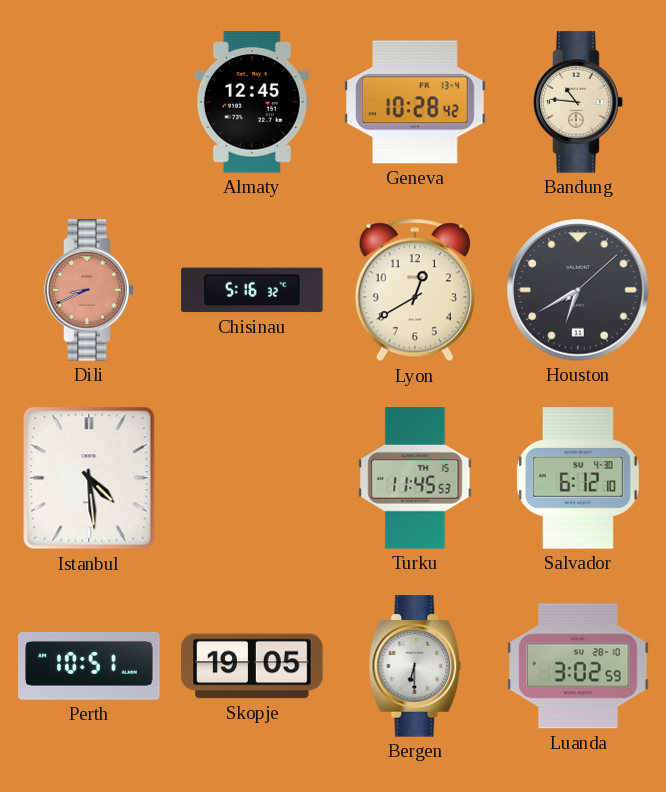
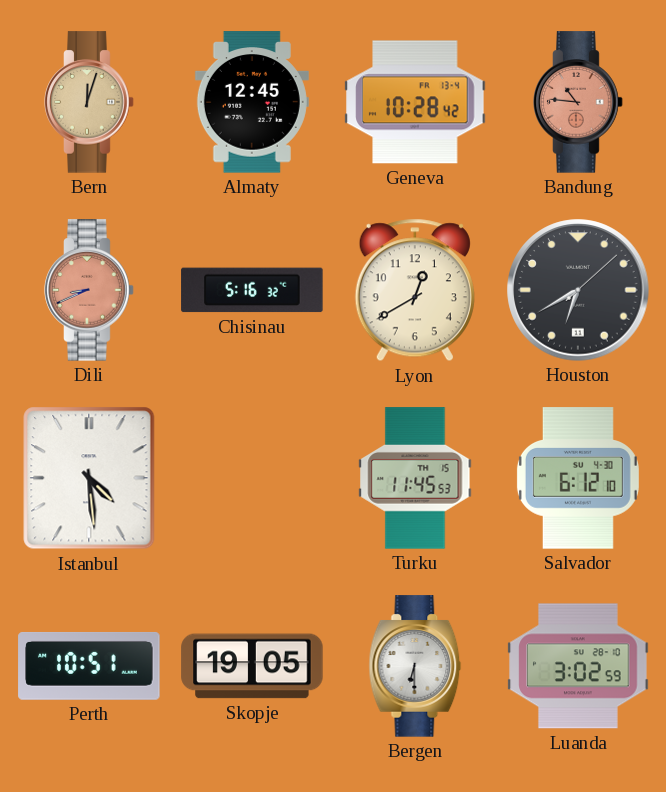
Bern: none -> 12:03
Bandung dial: cream -> salmon
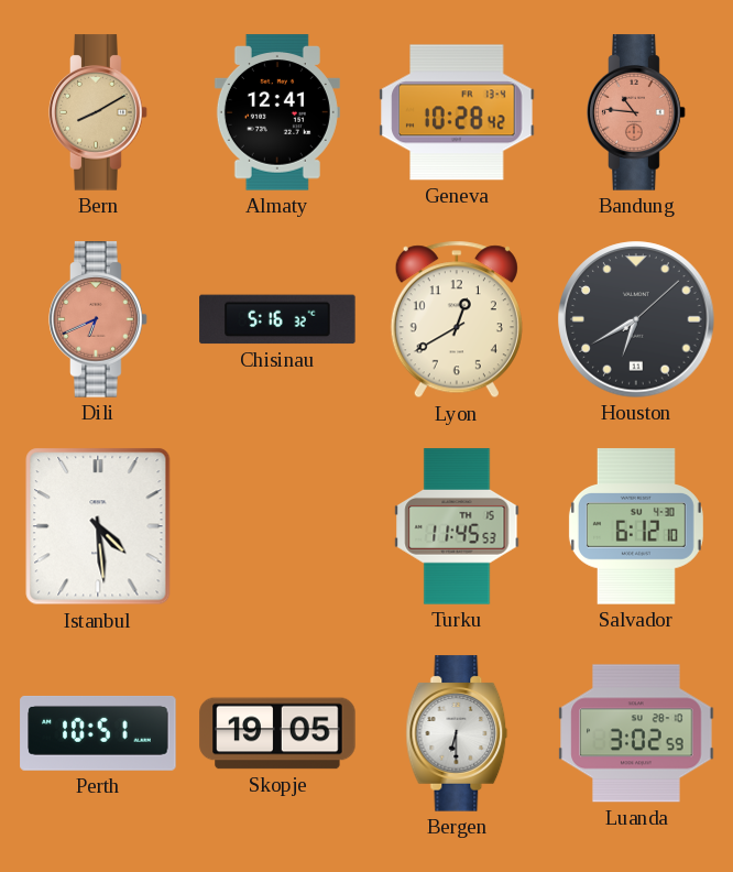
Bern: 12:03 -> 8:10
Almaty: 12:45 -> 12:41
Dili: 8:41 -> 6:41
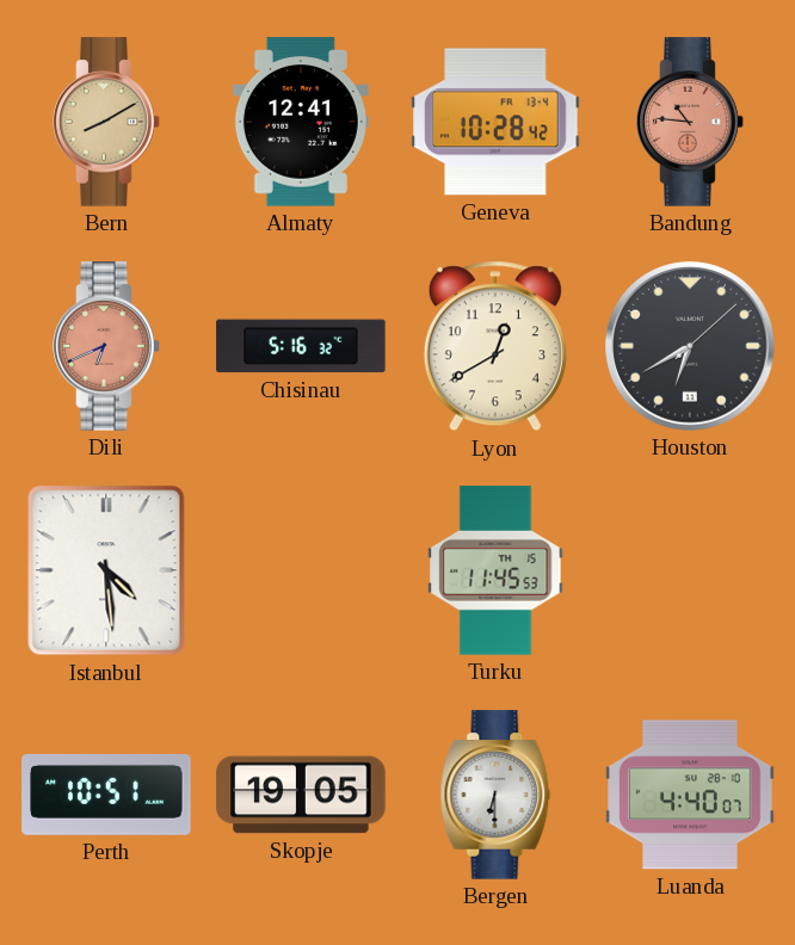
Salvador: 6:12 -> none
Luanda: 3:02 -> 4:40
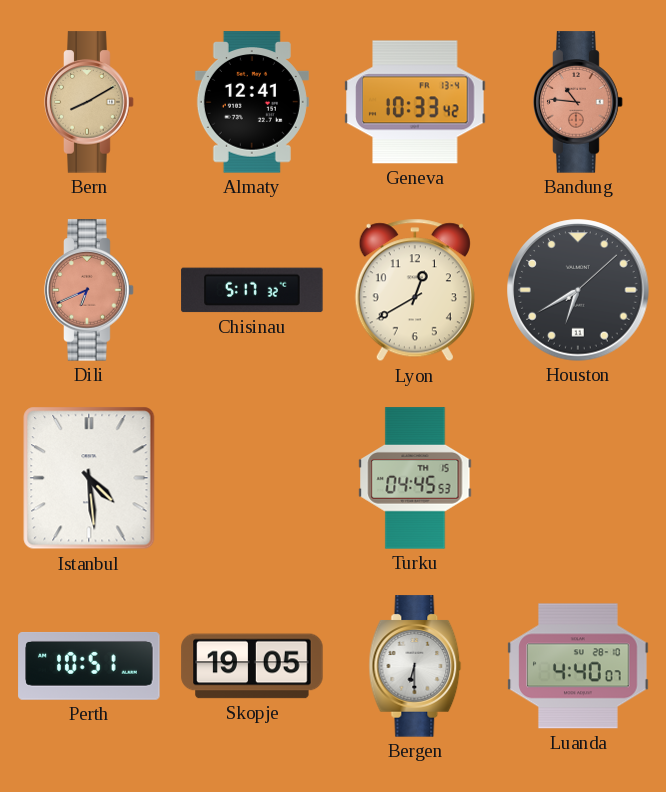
Geneva: 10:28 -> 10:33
Chisinau: 5:16 -> 5:17
Turku: 11:45 -> 04:45
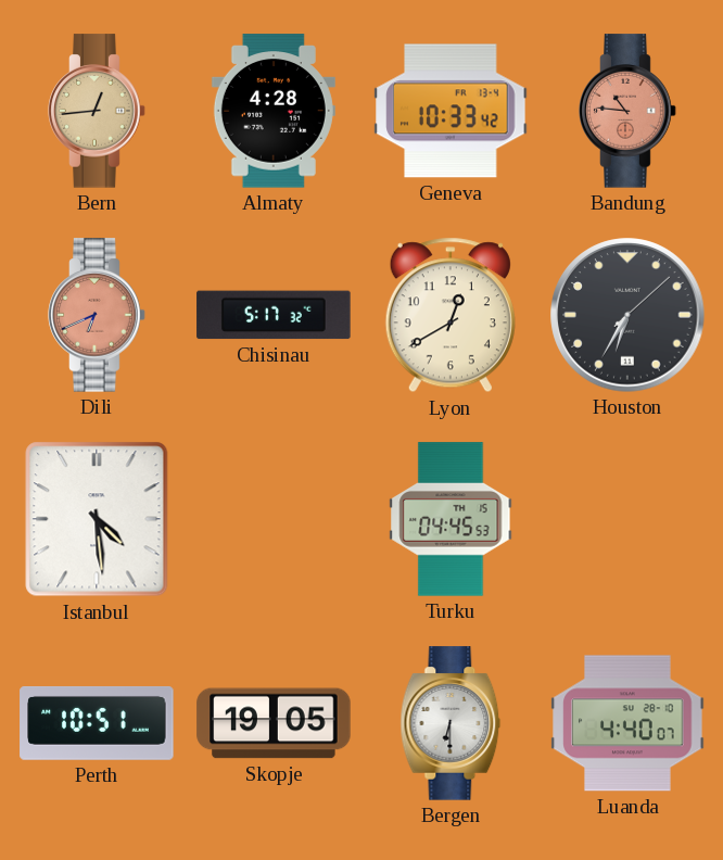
Bern: 8:10 -> 12:44
Almaty: 12:41 -> 4:28
Houston: 6:40 -> 6:35
